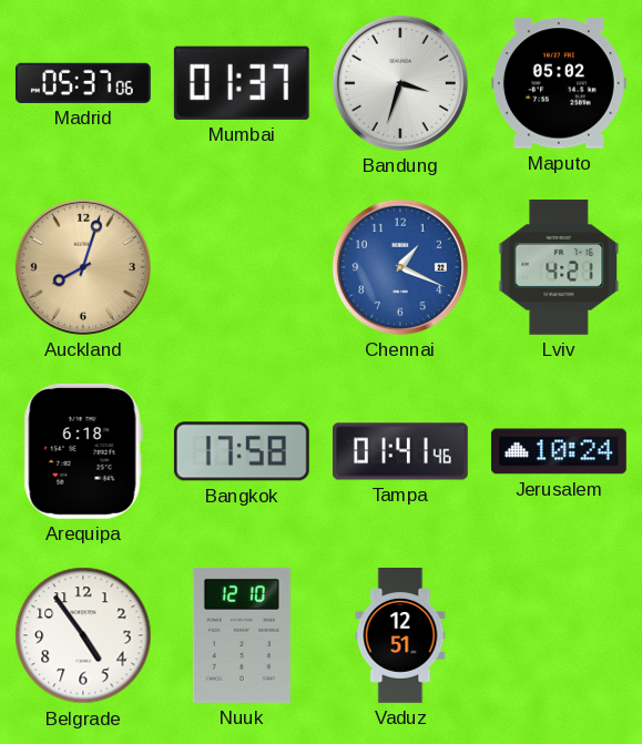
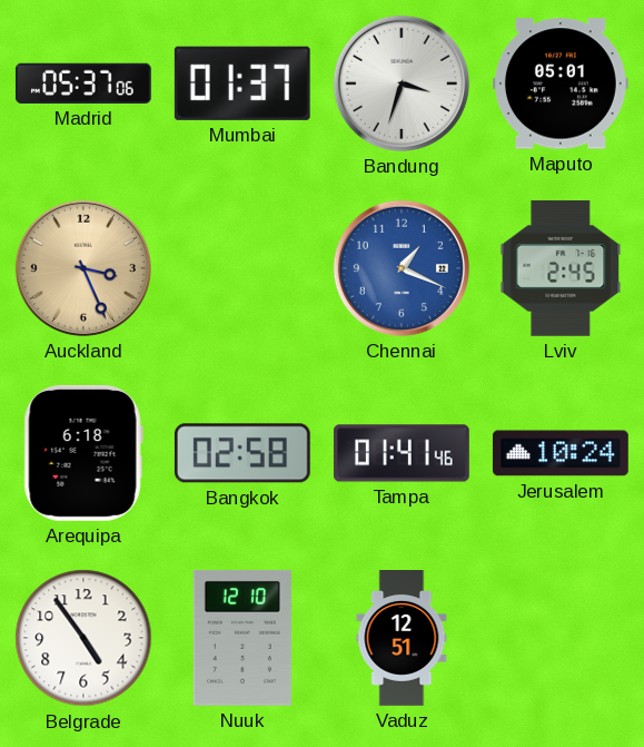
Maputo: 05:02 -> 05:01
Auckland: 8:03 -> 3:26
Lviv: 4:21 -> 2:45
Bangkok: 17:58 -> 02:58
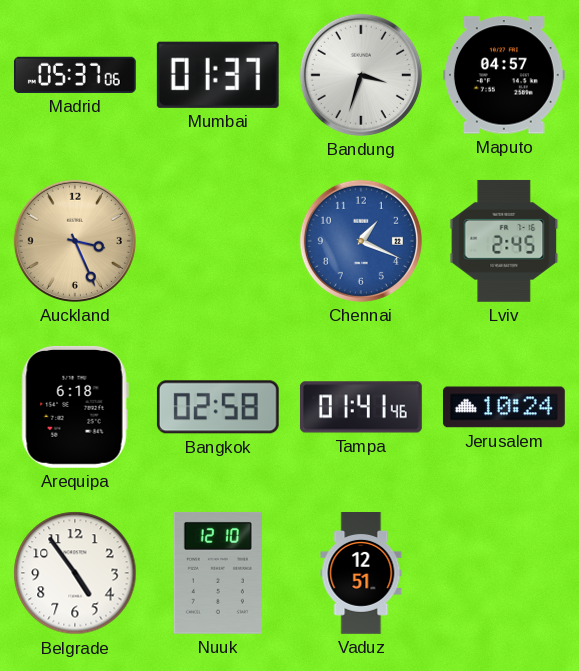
Maputo: 05:01 -> 04:57
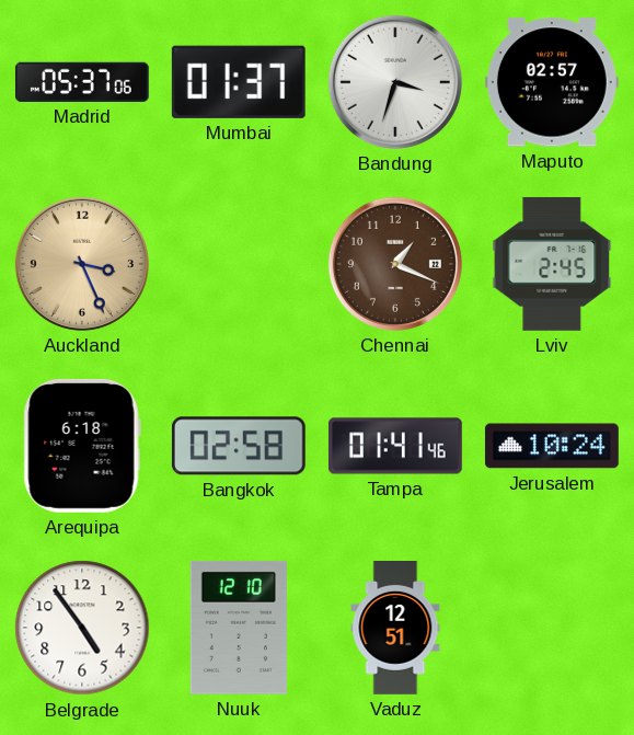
Maputo: 04:57 -> 02:57
Chennai dial: blue -> brown
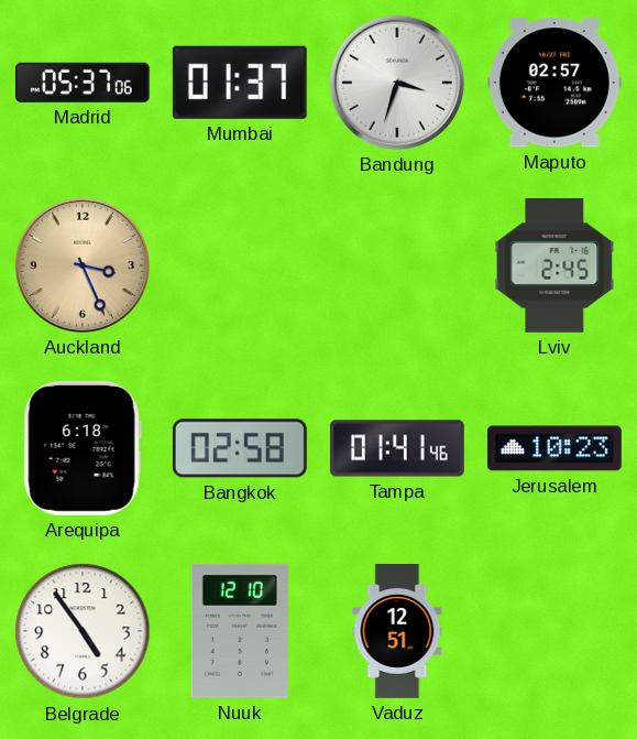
Chennai: 1:19 -> none
Jerusalem: 10:24 -> 10:23
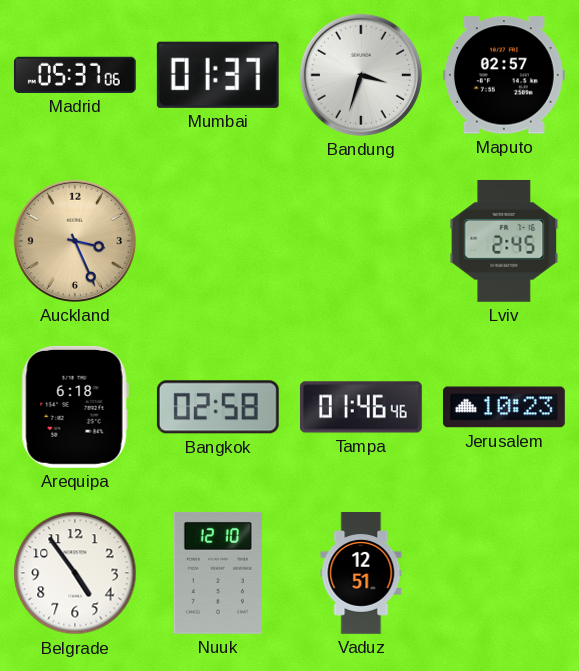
Tampa: 01:41 -> 01:46
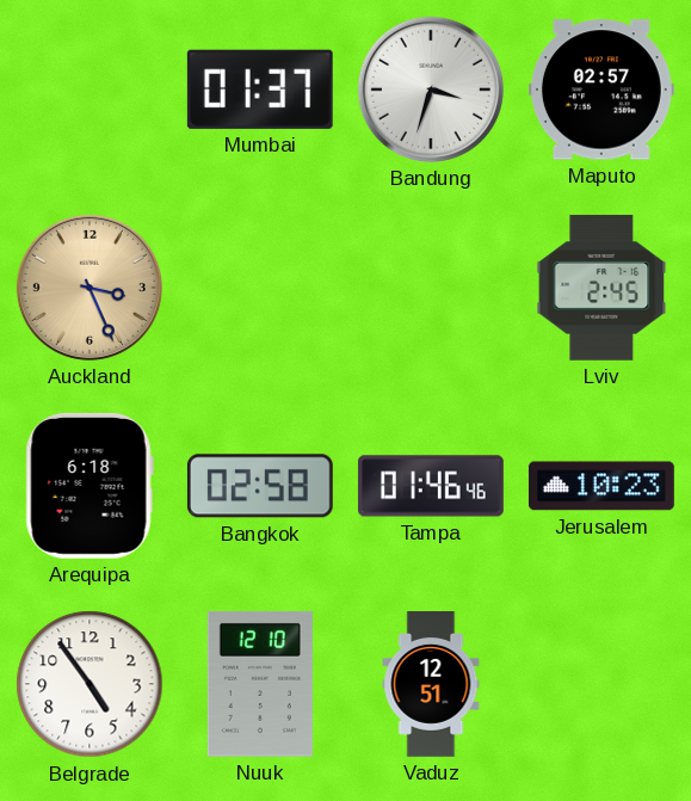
Madrid: 05:37 -> none
